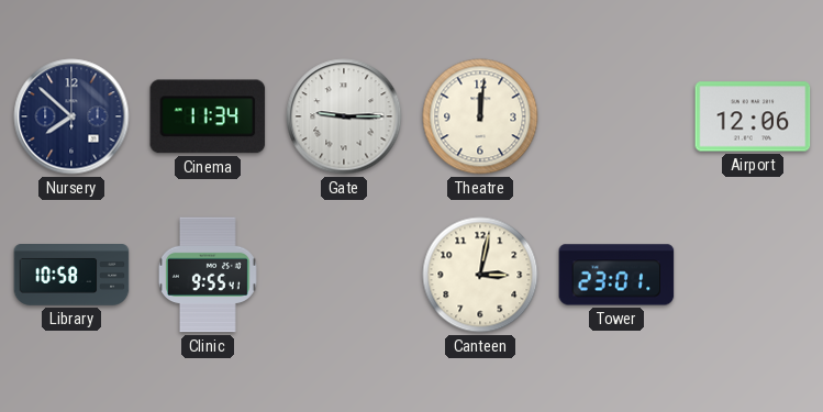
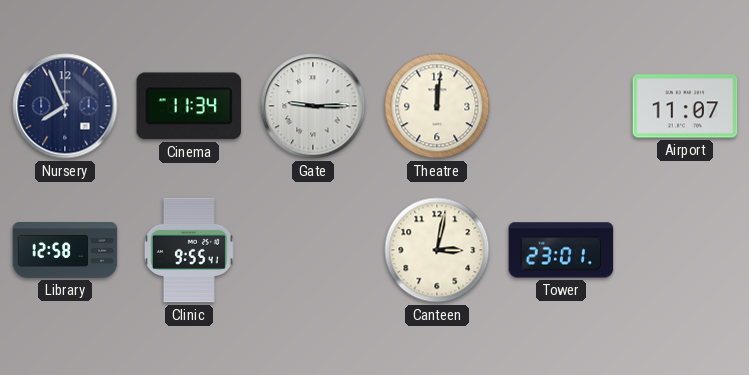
Nursery: 7:52 -> 7:56
Airport: 12:06 -> 11:07
Library: 10:58 -> 12:58
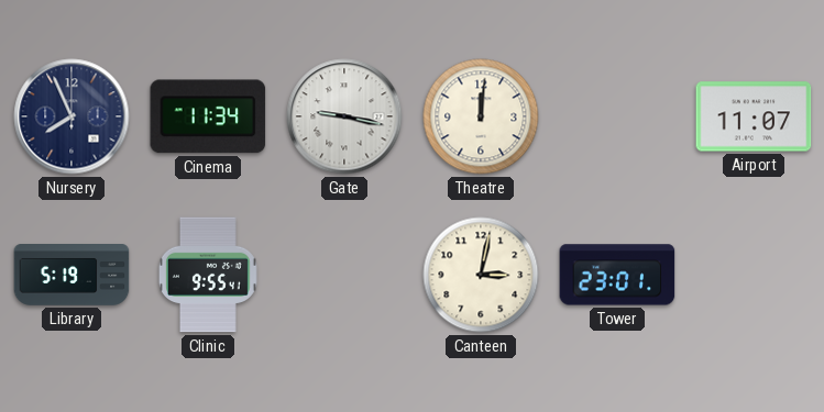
Gate: 9:15 -> 9:17
Library: 12:58 -> 5:19
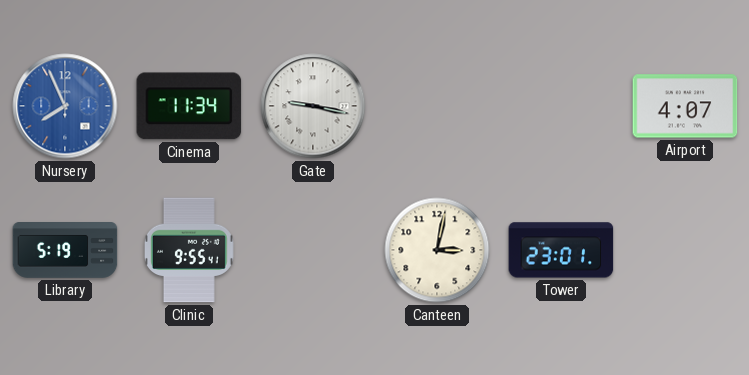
Nursery dial: navy -> blue
Theatre: 12:01 -> none
Airport: 11:07 -> 4:07
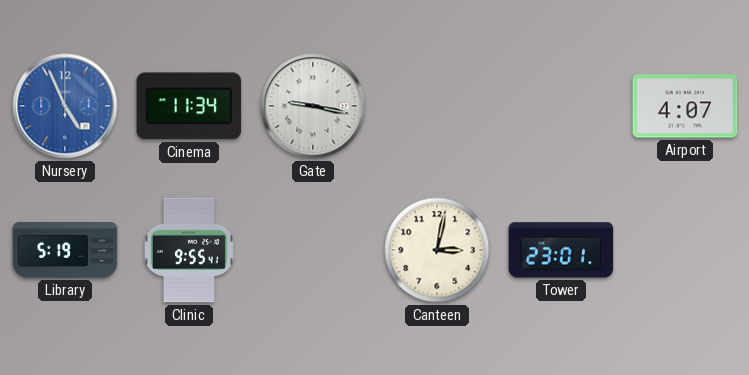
Nursery: 7:56 -> 4:56
